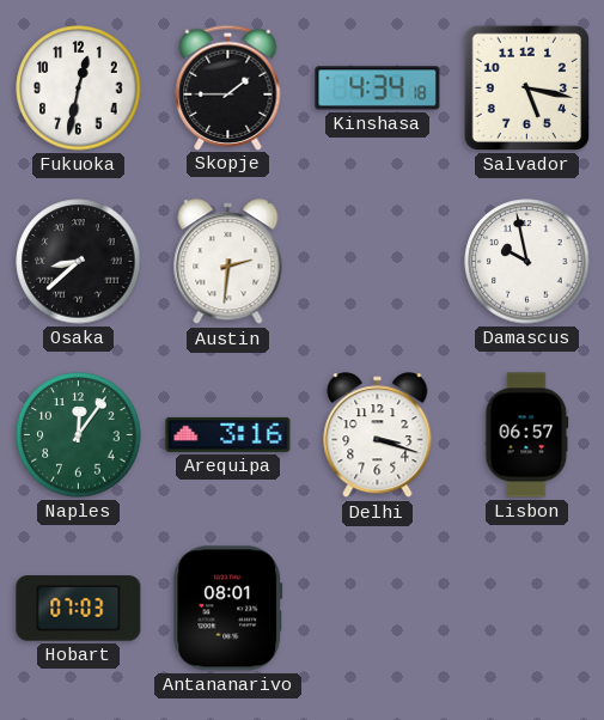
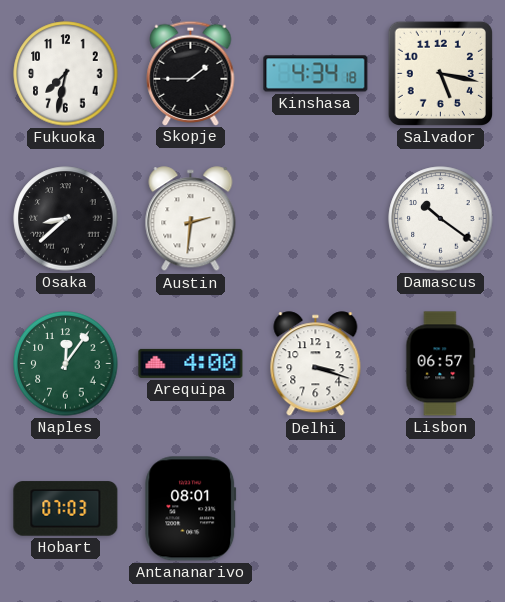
Fukuoka: 12:32 -> 7:32
Damascus: 9:58 -> 10:21
Arequipa: 3:16 -> 4:00
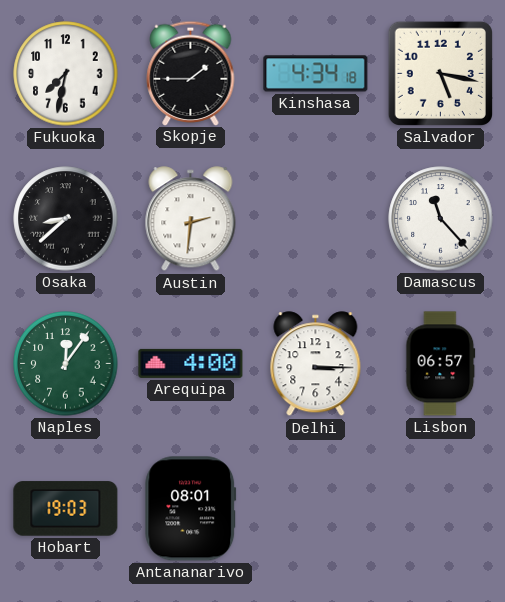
Damascus: 10:21 -> 11:23
Delhi: 3:18 -> 3:15
Hobart: 07:03 -> 19:03
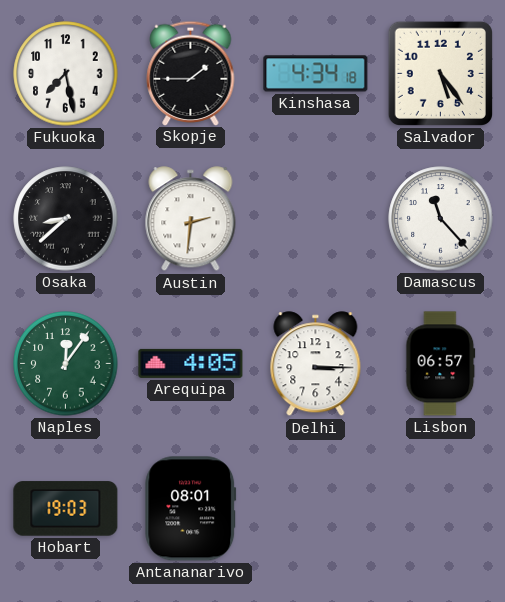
Fukuoka: 7:32 -> 7:28
Salvador: 5:17 -> 5:24
Arequipa: 4:00 -> 4:05
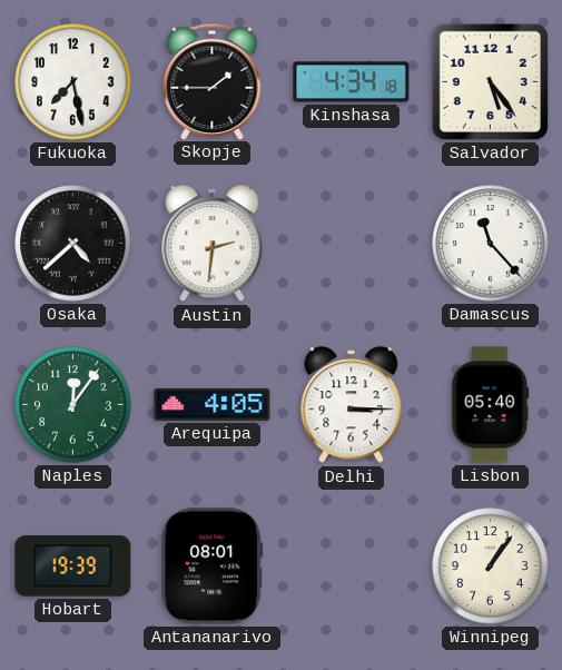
Osaka: 8:38 -> 4:38
Lisbon: 06:57 -> 05:40
Hobart: 19:03 -> 19:39
Winnipeg: none -> 1:06
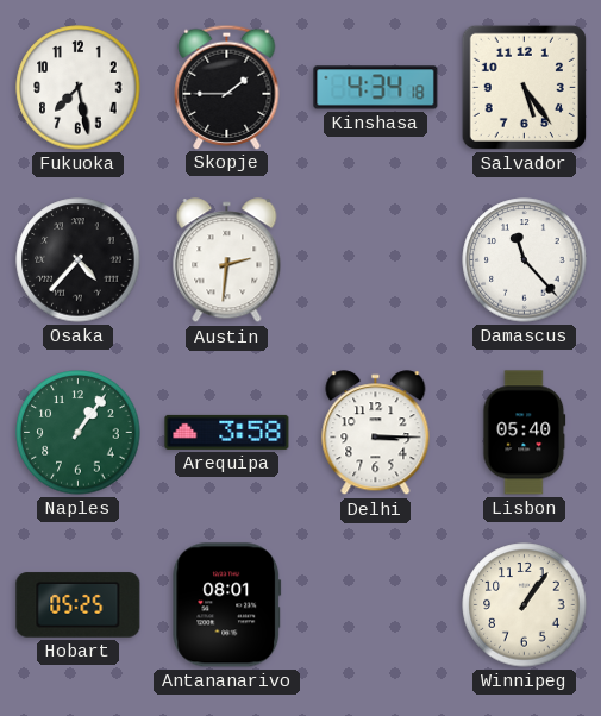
Osaka: 4:38 -> 4:37
Naples: 12:06 -> 1:06
Arequipa: 4:05 -> 3:58
Hobart: 19:39 -> 05:25
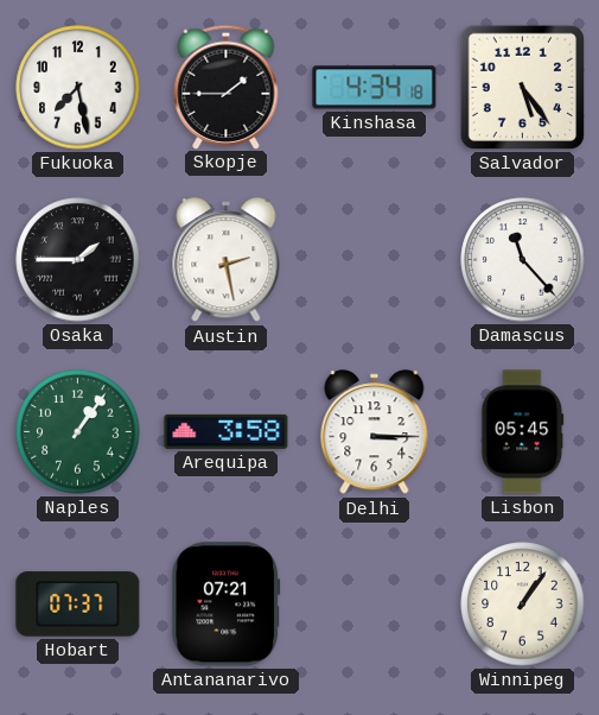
Osaka: 4:37 -> 1:45
Austin: 2:31 -> 2:28
Lisbon: 05:40 -> 05:45
Hobart: 05:25 -> 07:37
Antananarivo: 08:01 -> 07:21
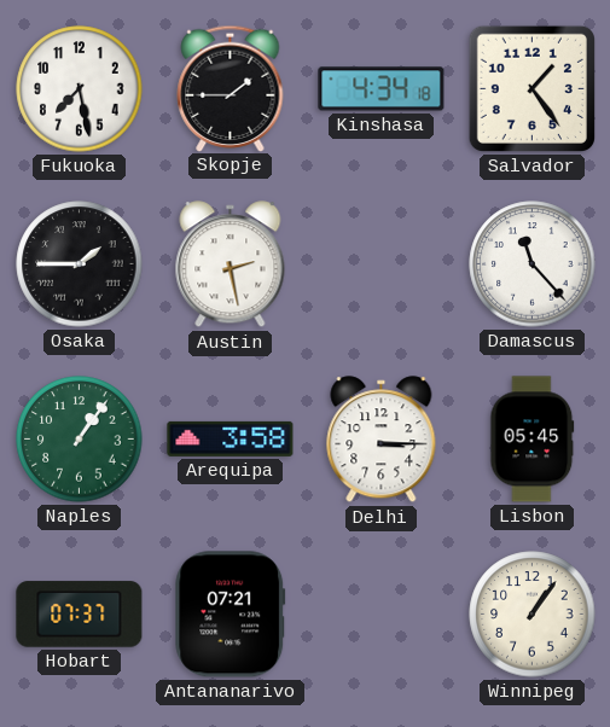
Salvador: 5:24 -> 1:24
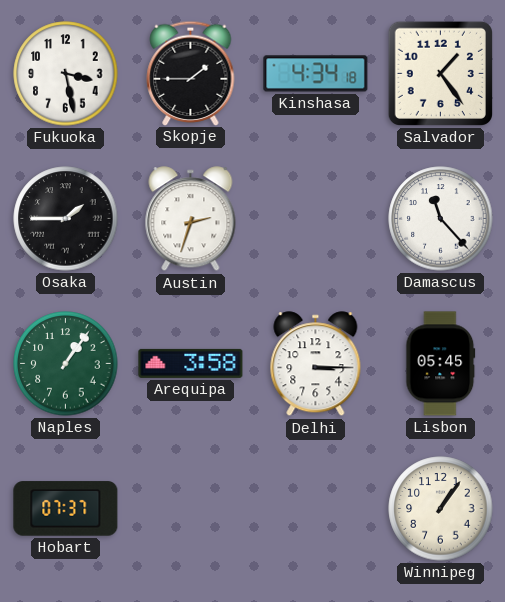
Fukuoka: 7:28 -> 3:28
Austin: 2:28 -> 2:33
Antananarivo: 07:21 -> none
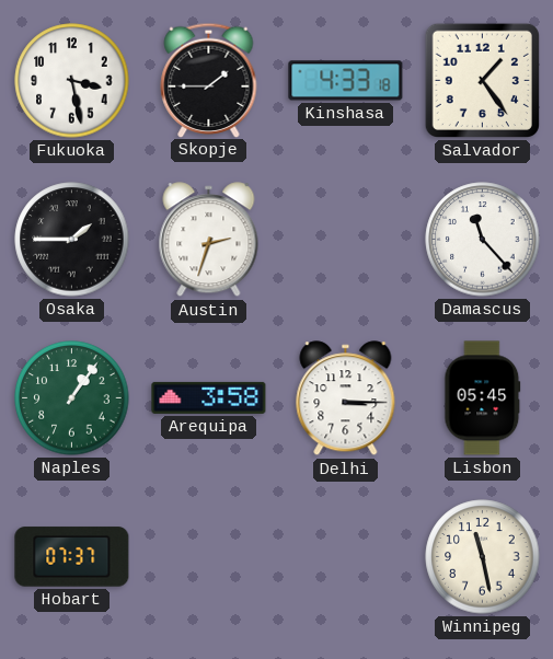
Kinshasa: 4:34 -> 4:33
Winnipeg: 1:06 -> 11:28
